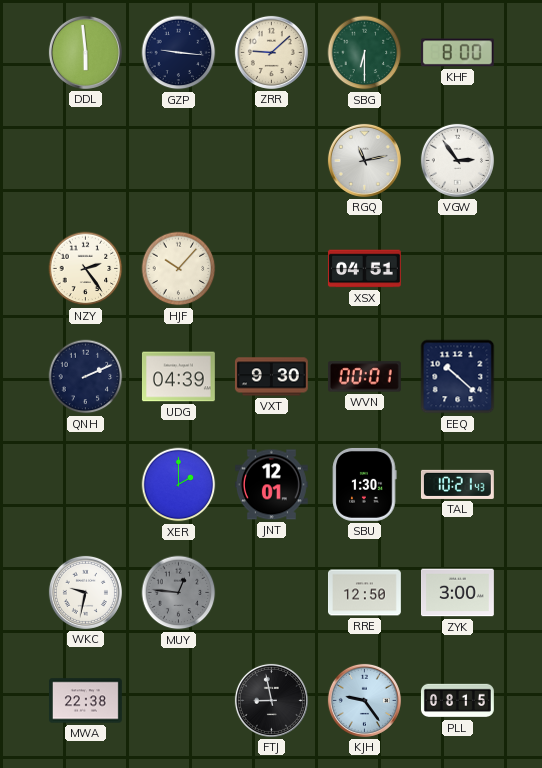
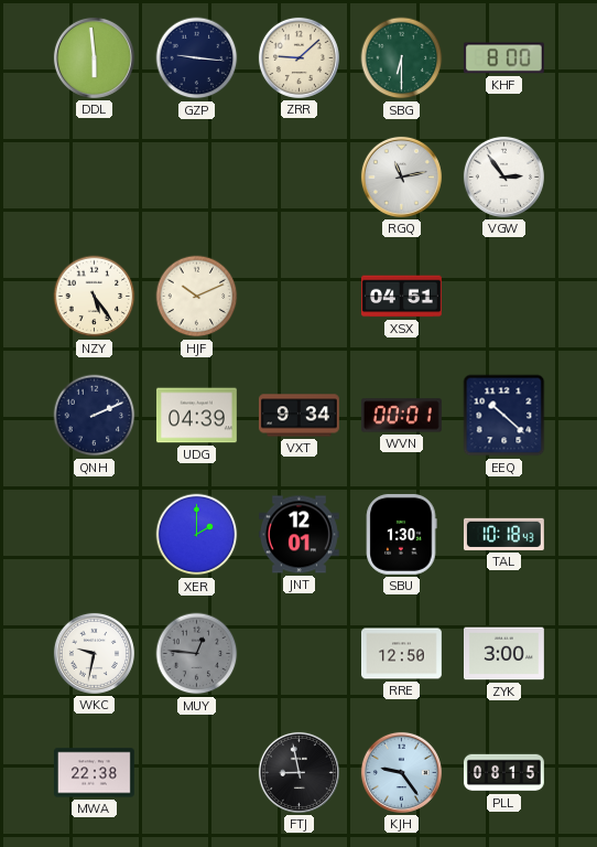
NZY: 2:24 -> 5:24
HJF: 10:07 -> 10:11
VXT: 9:30 -> 9:34
TAL: 10:21 -> 10:18
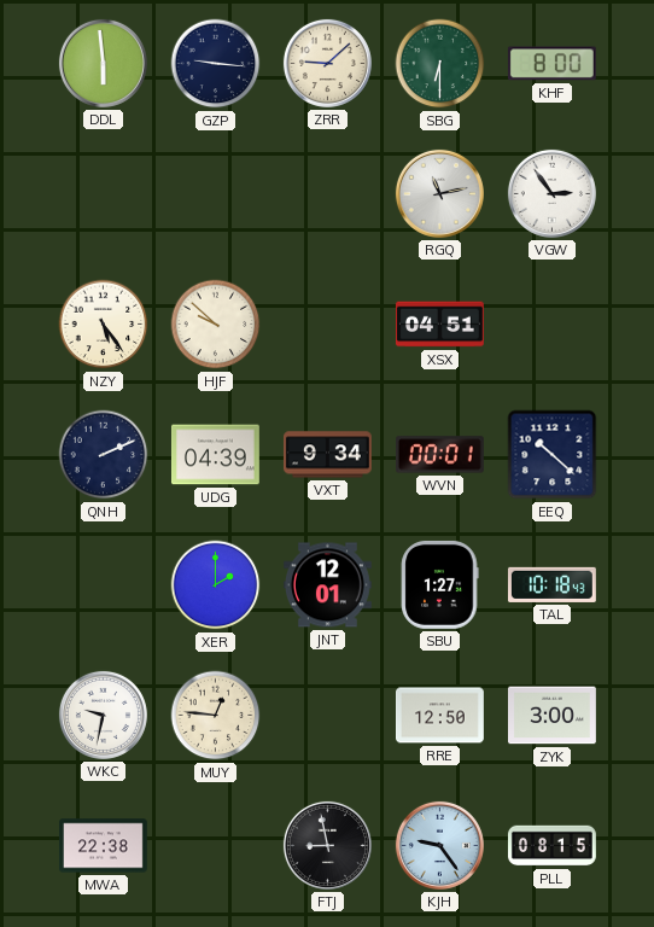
HJF: 10:11 -> 9:52
SBU: 1:30 -> 1:27
MUY dial: grey -> cream
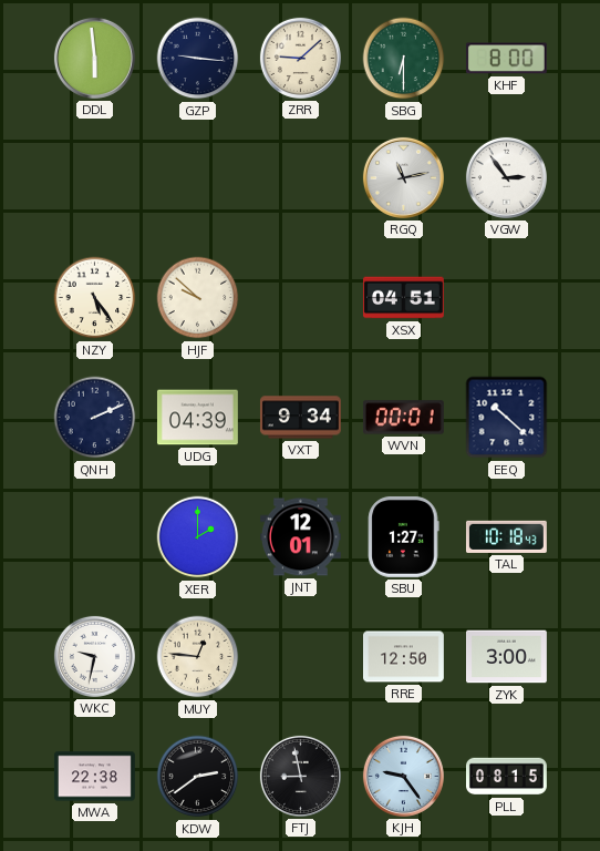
KDW: none -> 2:39
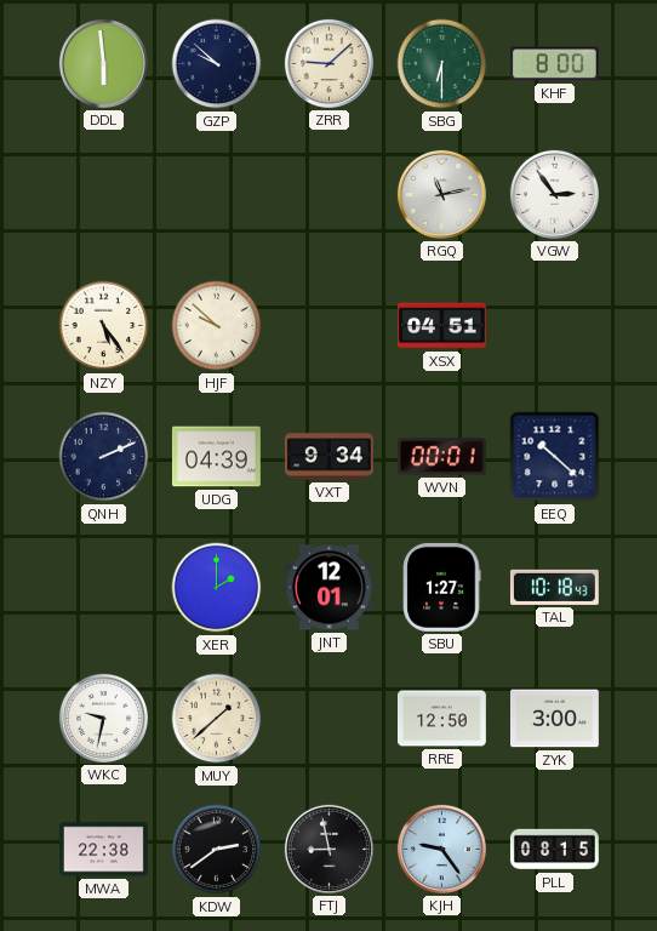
GZP: 9:16 -> 9:52
MUY: 12:46 -> 1:38
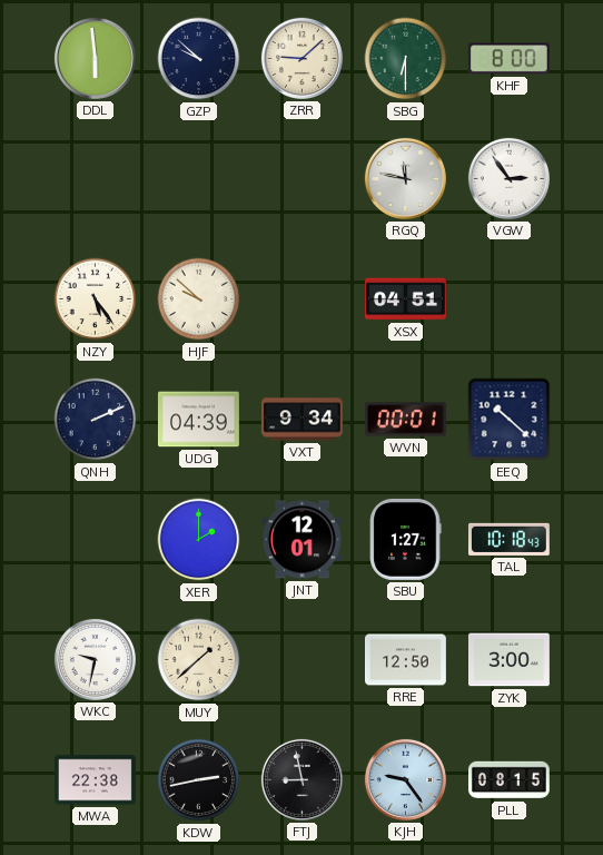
RGQ: 11:13 -> 11:47
KDW: 2:39 -> 2:43
